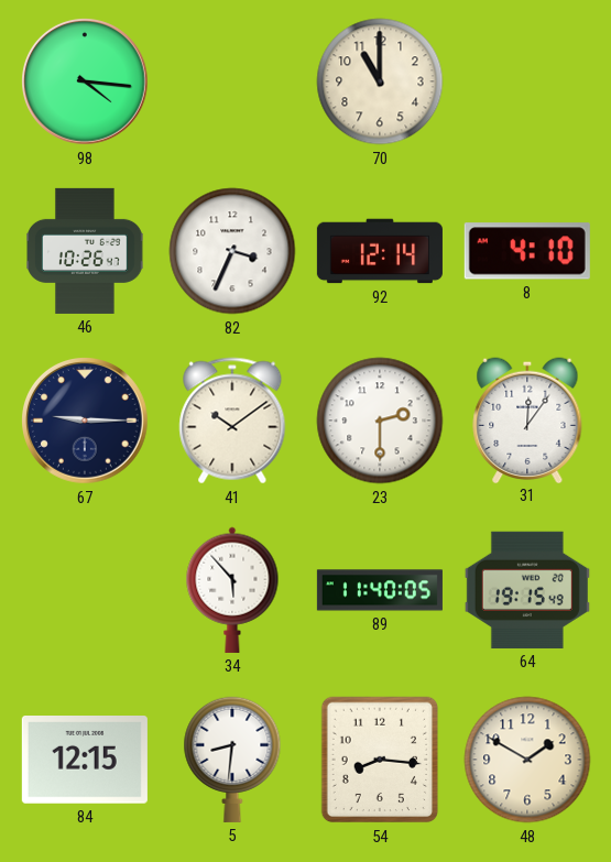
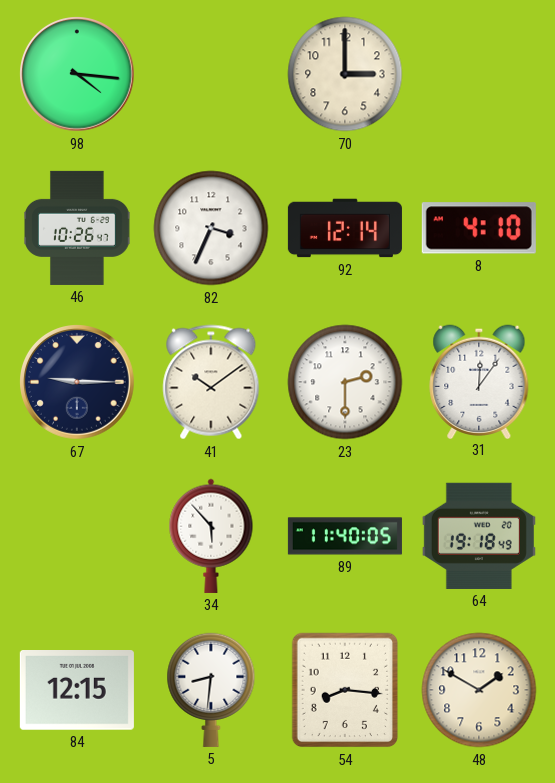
70: 11:00 -> 3:00
64: 19:15 -> 19:18
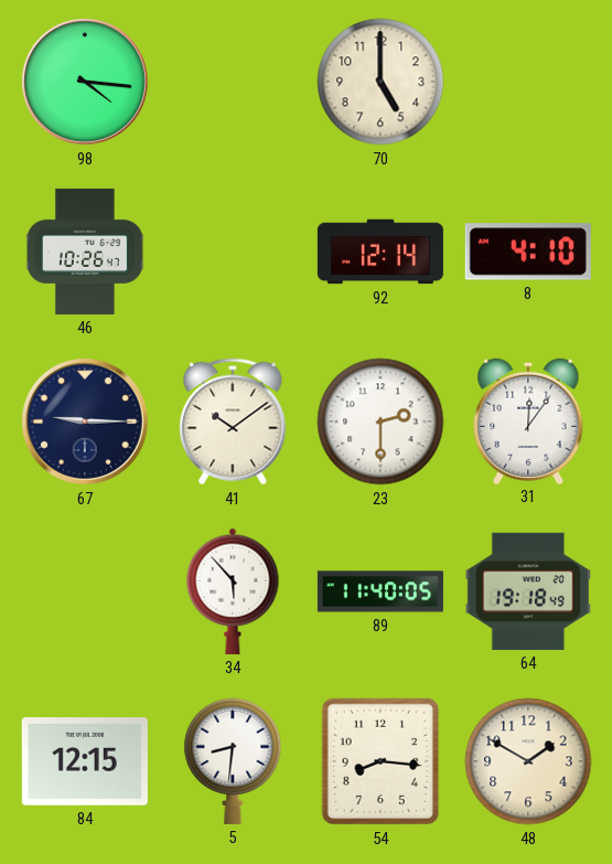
70: 3:00 -> 5:00
82: 3:34 -> none
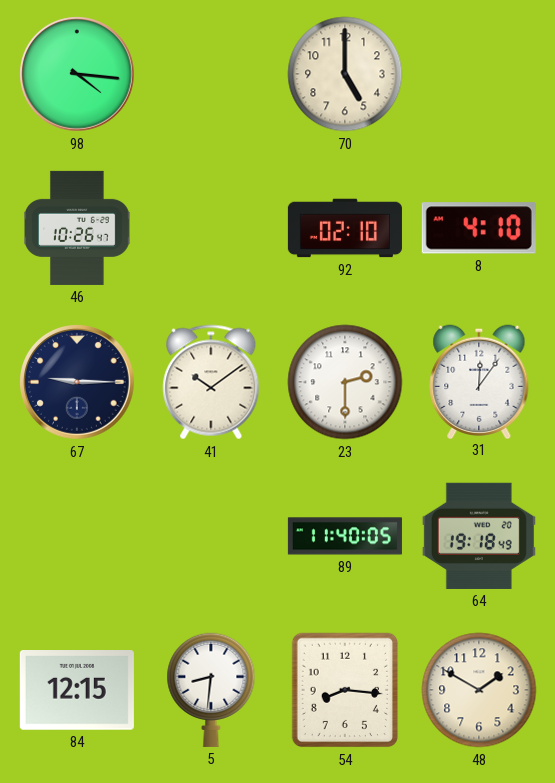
92: 12:14 -> 02:10
34: 5:53 -> none
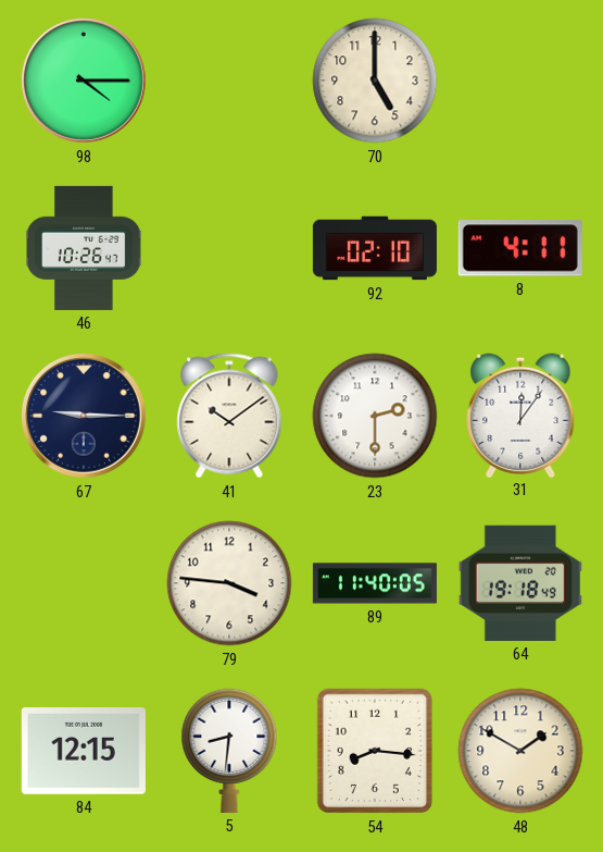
98: 4:16 -> 4:15
8: 4:10 -> 4:11
79: none -> 3:46
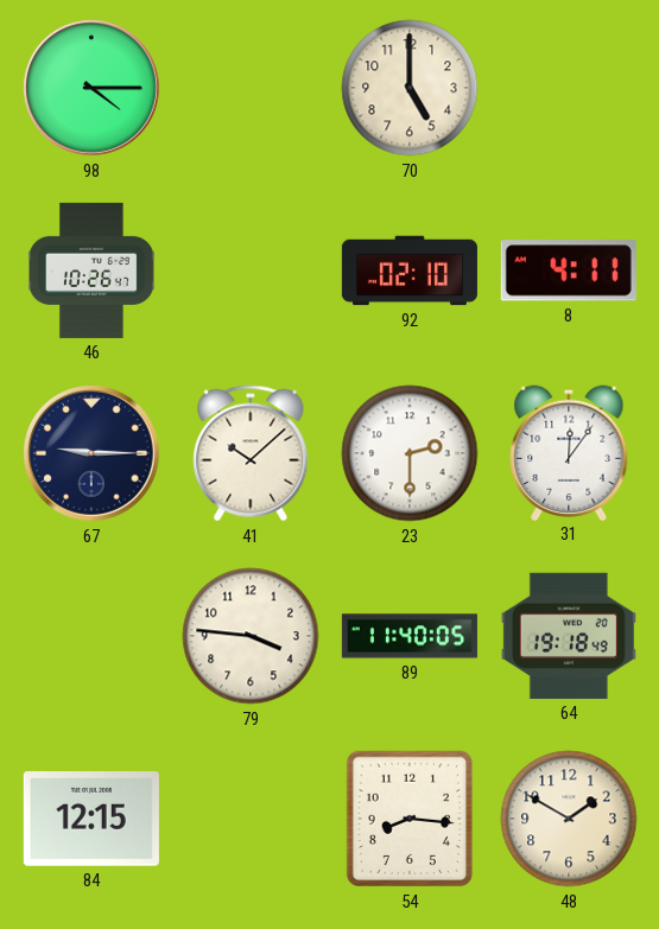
41: 10:09 -> 10:08
5: 8:31 -> none
